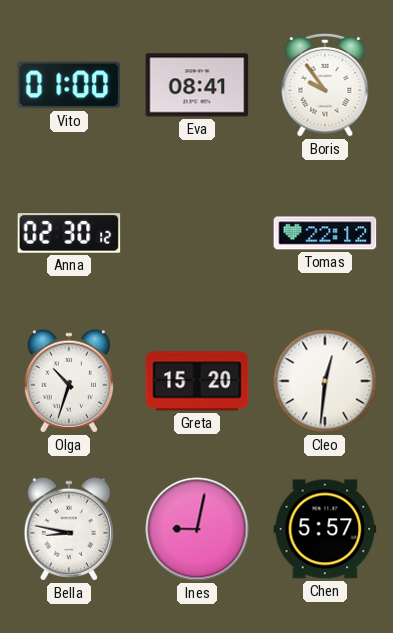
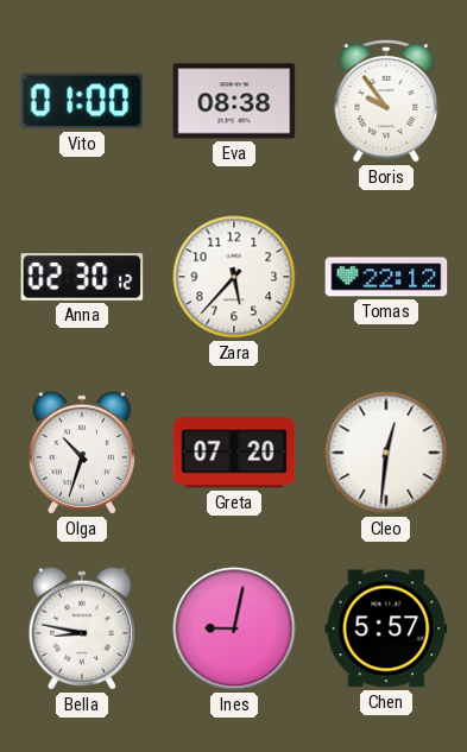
Eva: 08:41 -> 08:38
Zara: none -> 5:37
Greta: 15:20 -> 07:20
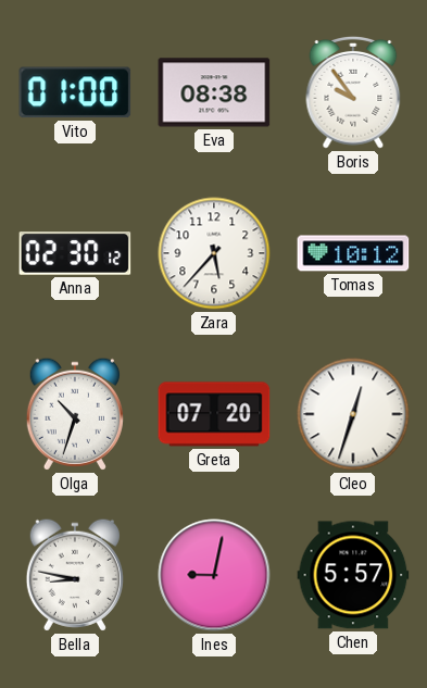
Tomas: 22:12 -> 10:12
Cleo: 12:31 -> 12:33
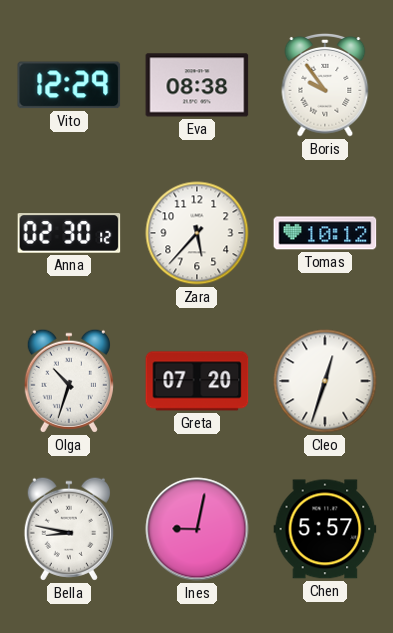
Vito: 01:00 -> 12:29
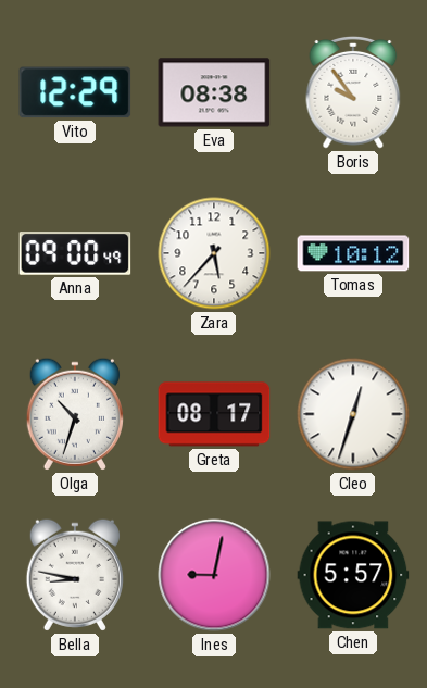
Anna: 02:30 -> 09:00
Greta: 07:20 -> 08:17
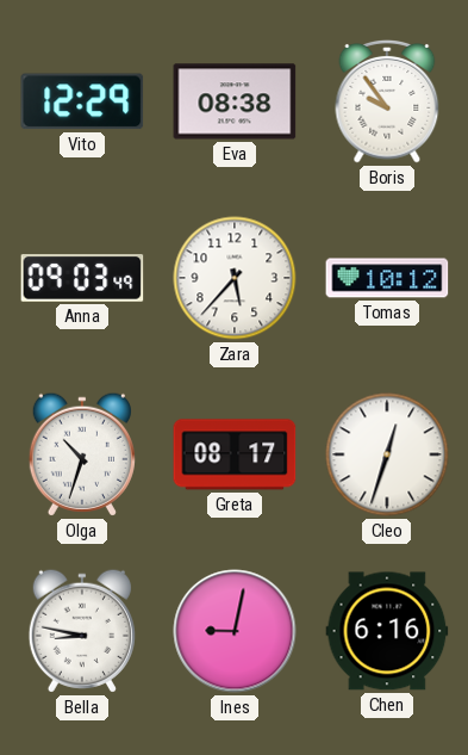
Anna: 09:00 -> 09:03
Chen: 5:57 -> 6:16
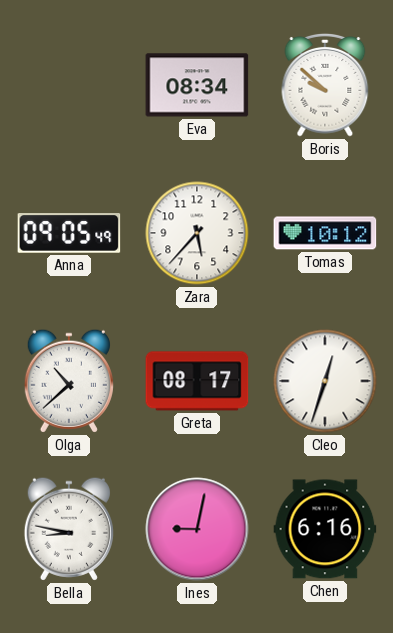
Vito: 12:29 -> none
Eva: 08:38 -> 08:34
Boris: 9:54 -> 9:52
Anna: 09:03 -> 09:05
Olga: 10:33 -> 10:38
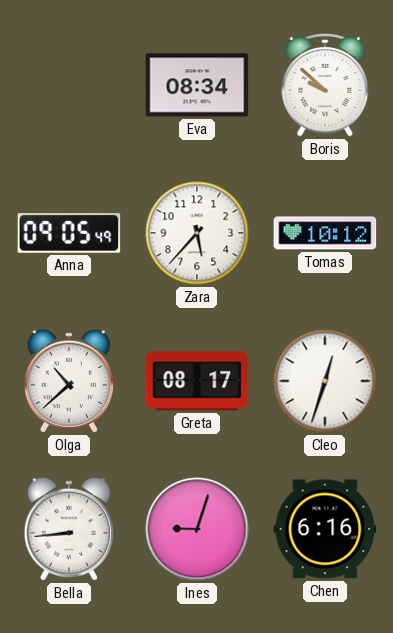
Bella: 8:47 -> 8:44
Ines: 9:02 -> 9:03
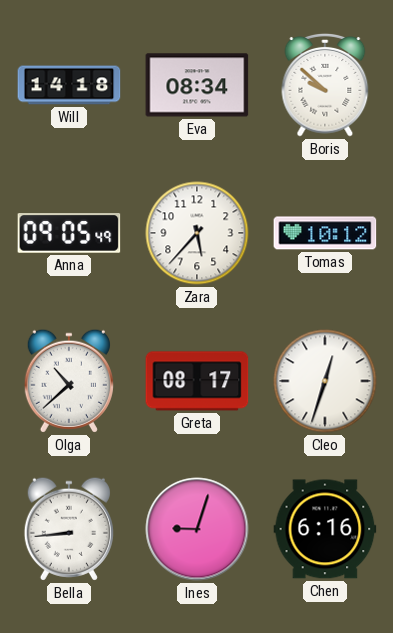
Will: none -> 14:18
